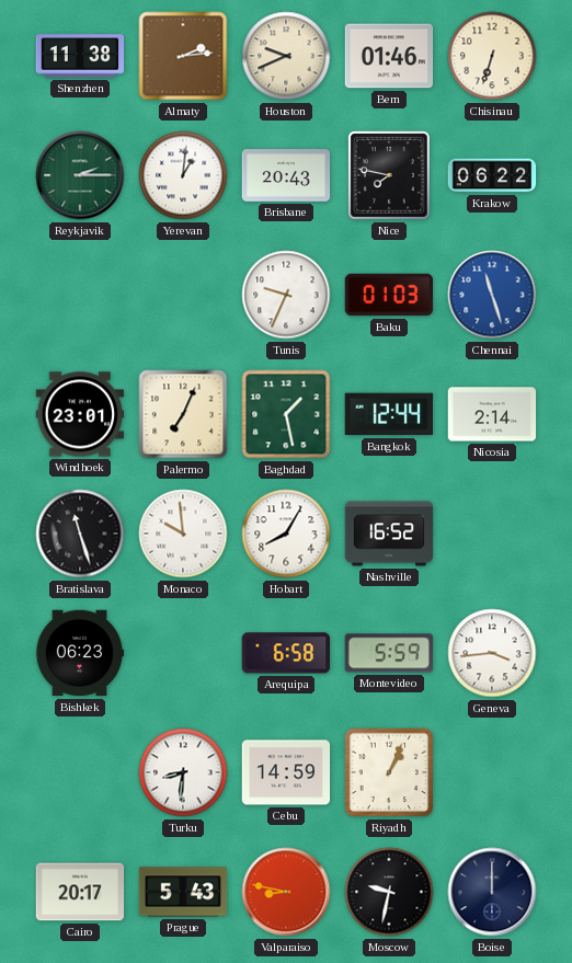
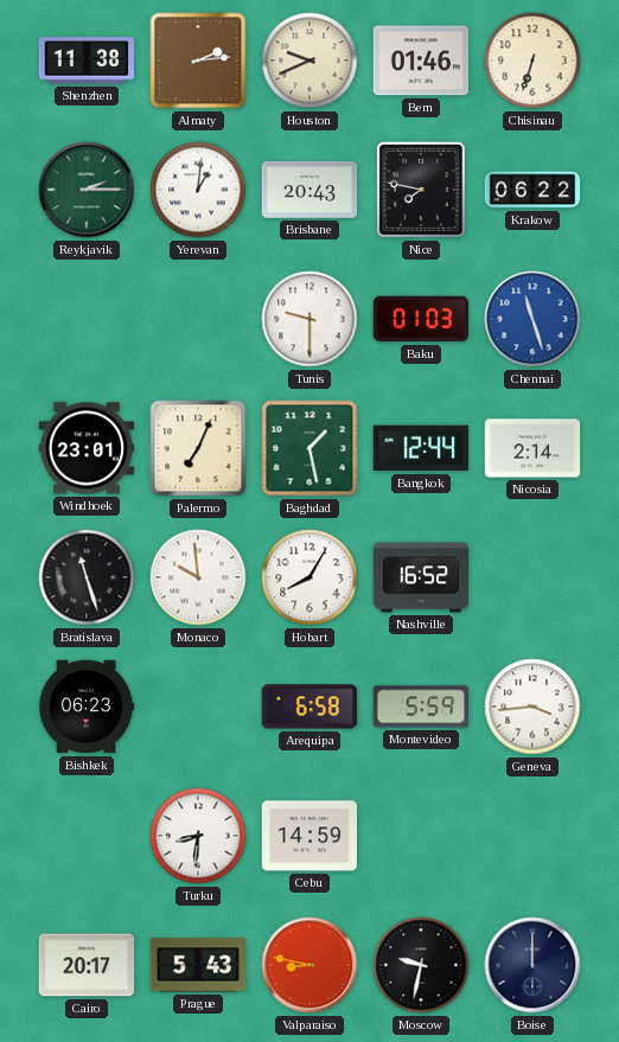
Tunis: 9:34 -> 9:30
Riyadh: 1:04 -> none
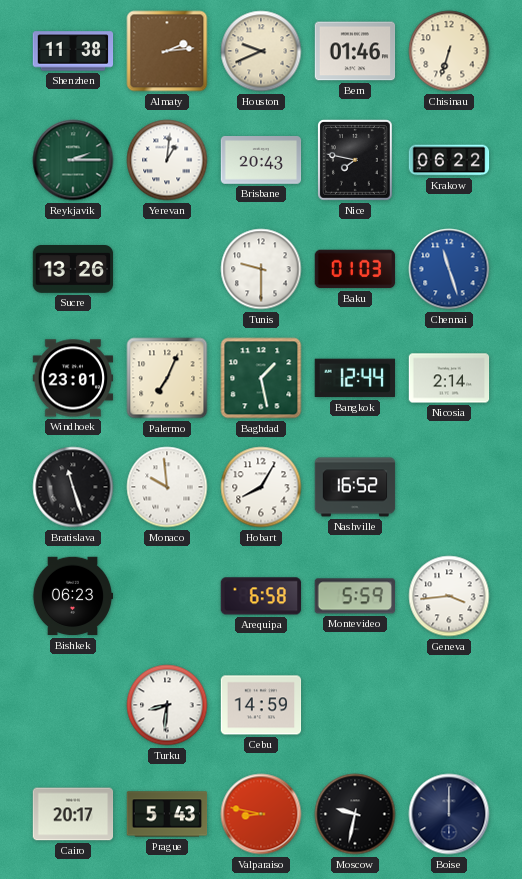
Sucre: none -> 13:26
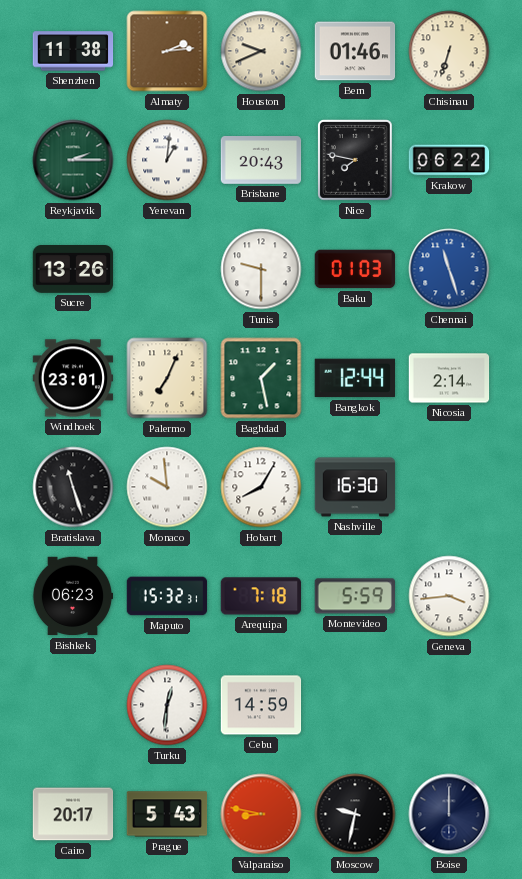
Nashville: 16:52 -> 16:30
Maputo: none -> 15:32
Arequipa: 6:58 -> 7:18
Turku: 8:31 -> 12:31
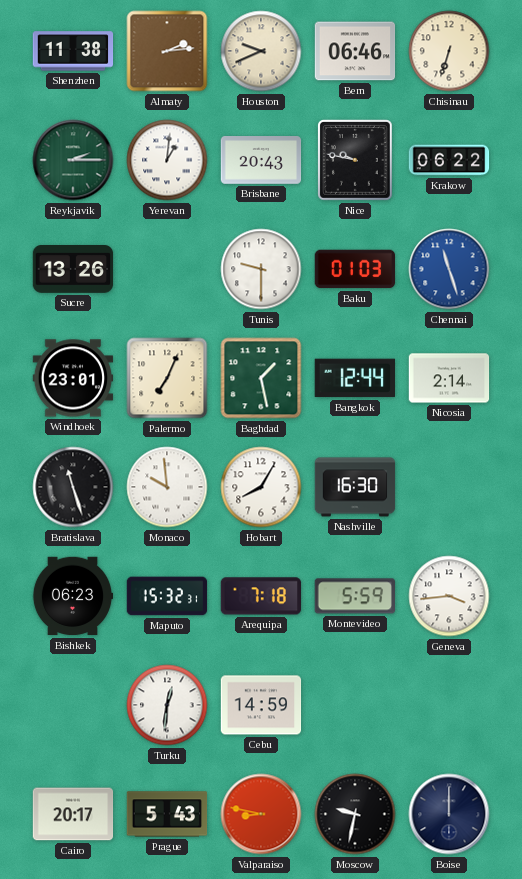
Bern: 01:46 -> 06:46
Nice: 7:47 -> 9:47
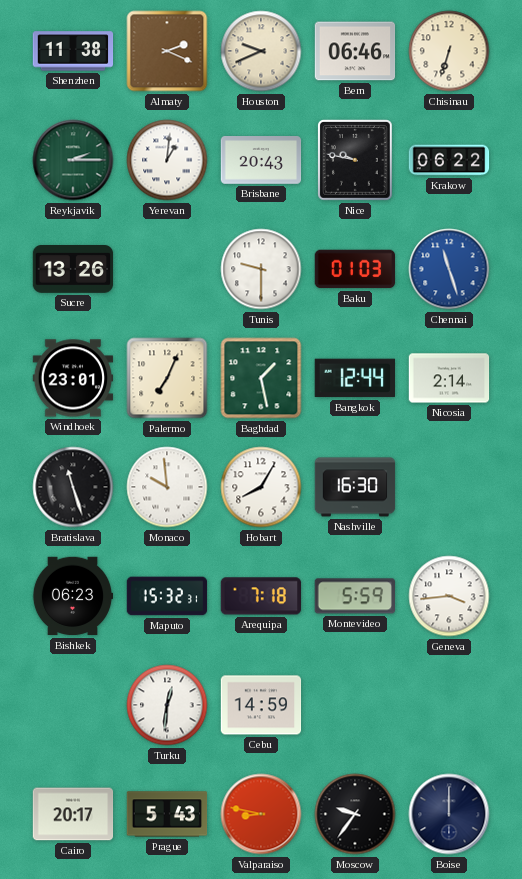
Almaty: 2:14 -> 2:19
Moscow: 9:32 -> 9:36
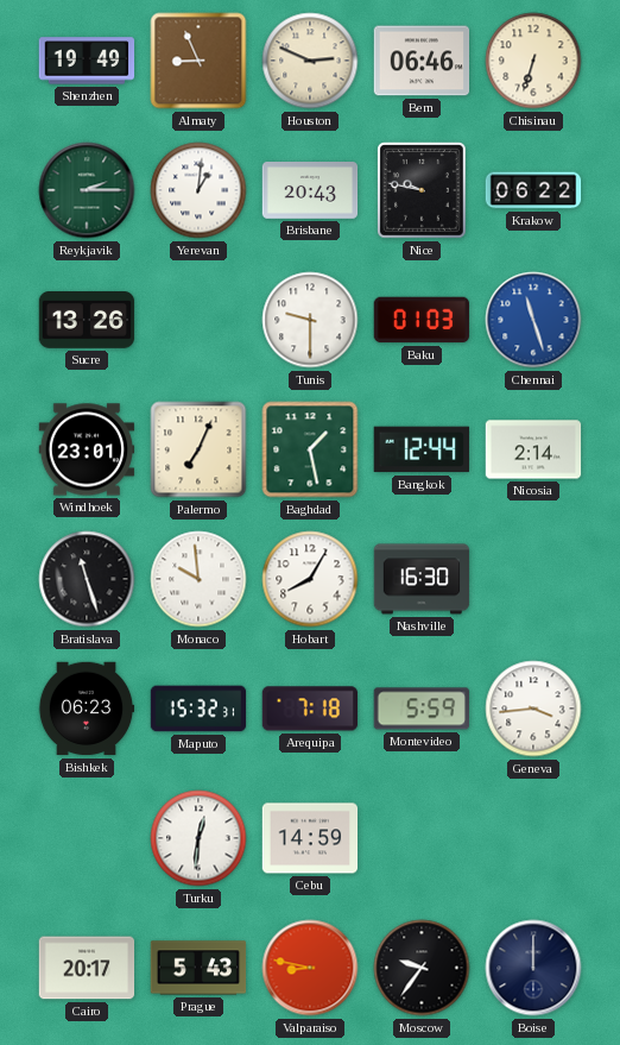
Shenzhen: 11:38 -> 19:49
Almaty: 2:19 -> 8:56
Houston: 9:41 -> 2:49
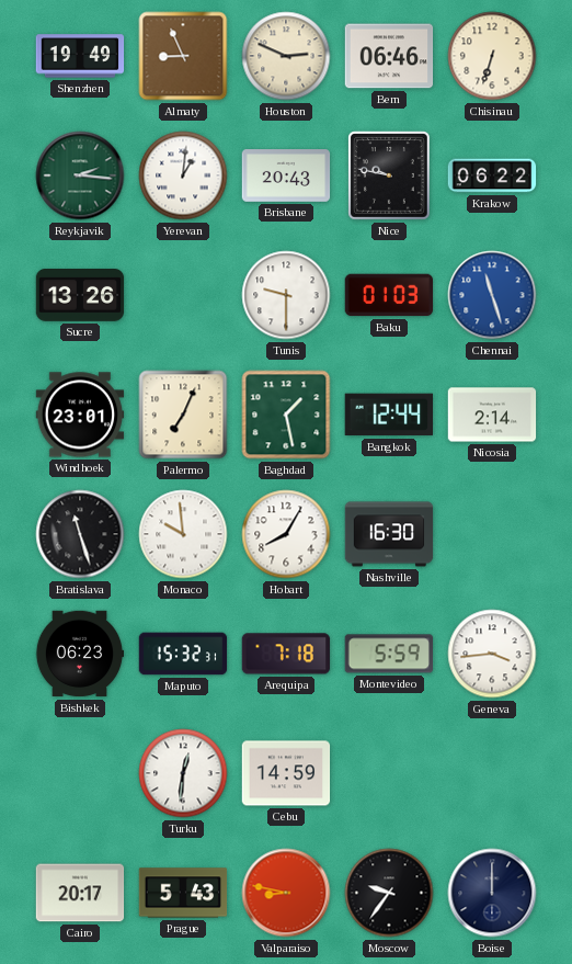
Reykjavik: 2:15 -> 2:16
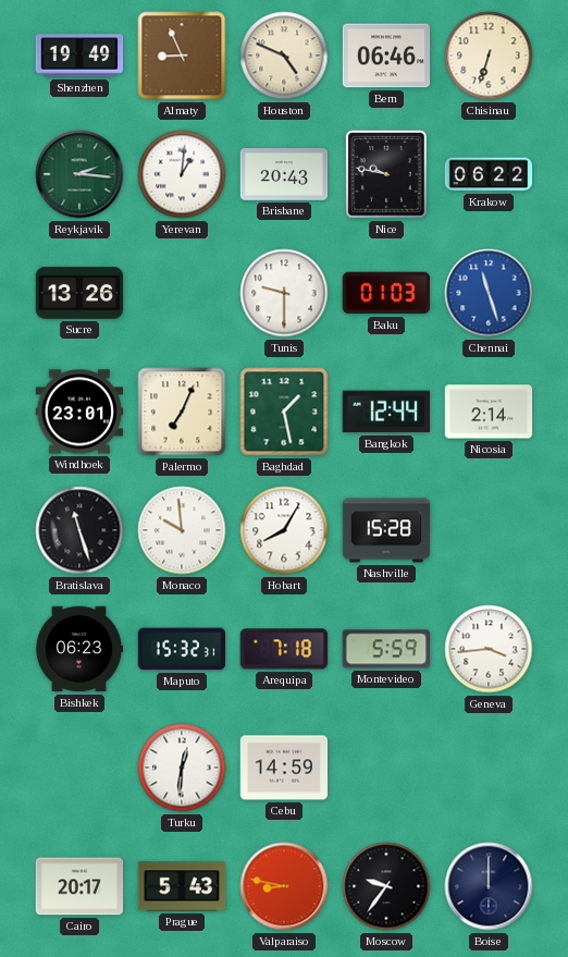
Houston: 2:49 -> 4:49
Nashville: 16:30 -> 15:28
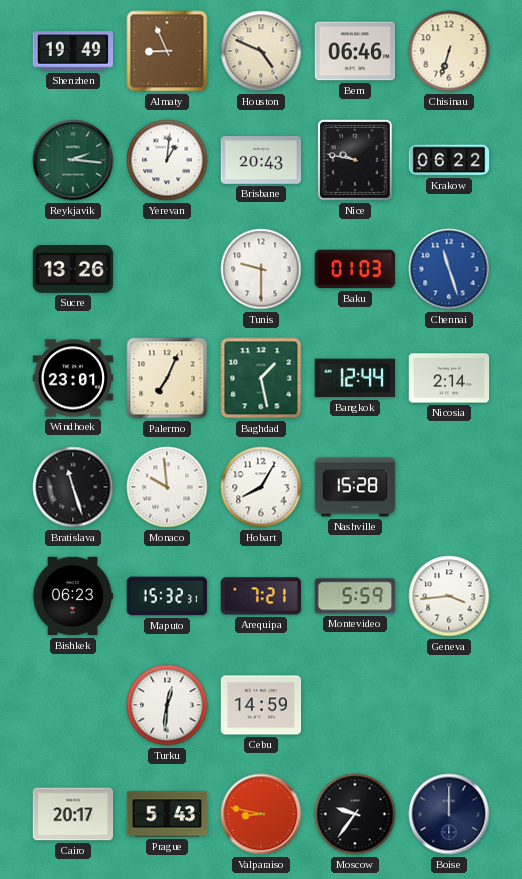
Arequipa: 7:18 -> 7:21
